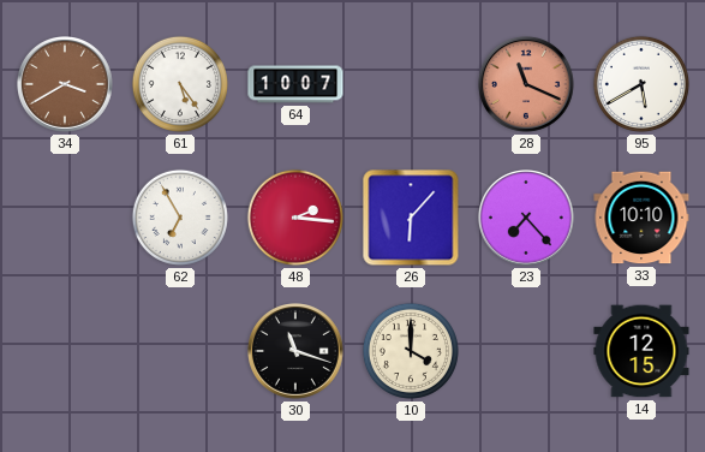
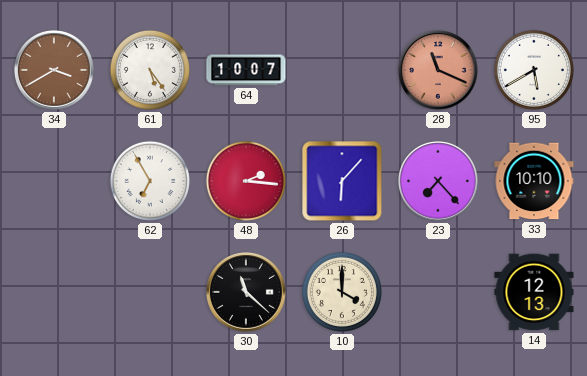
30: 11:18 -> 11:22
14: 12:15 -> 12:13
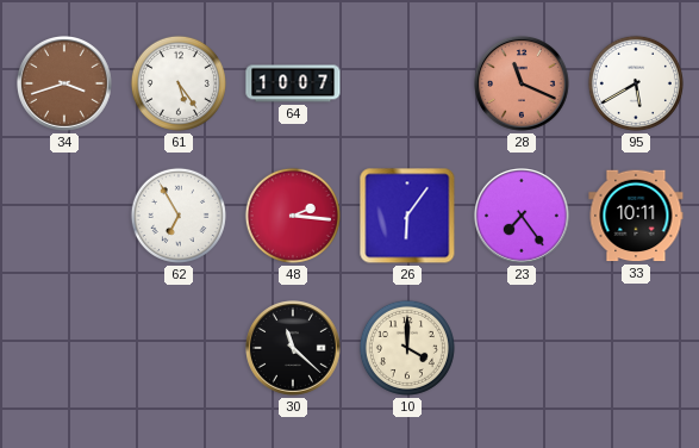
34: 3:40 -> 3:42
26: 6:07 -> 6:06
23: 7:23 -> 7:24
33: 10:10 -> 10:11
14: 12:13 -> none
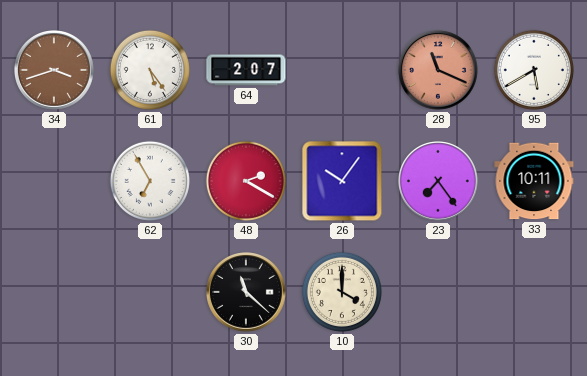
64: 10:07 -> 2:07
48: 2:16 -> 2:20
26: 6:06 -> 10:06
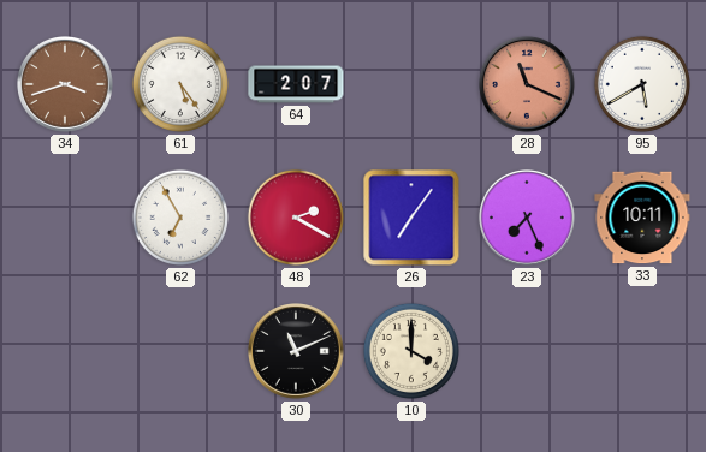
26: 10:06 -> 7:06
23: 7:24 -> 7:26
30: 11:22 -> 11:11
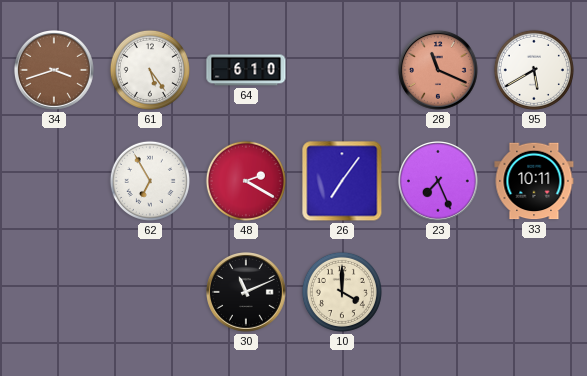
64: 2:07 -> 6:10
